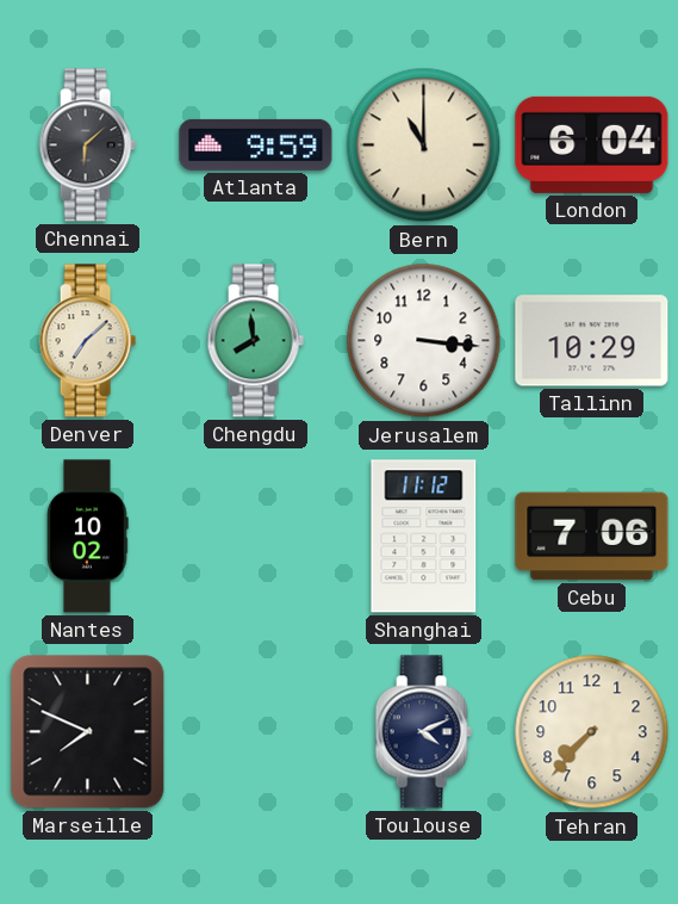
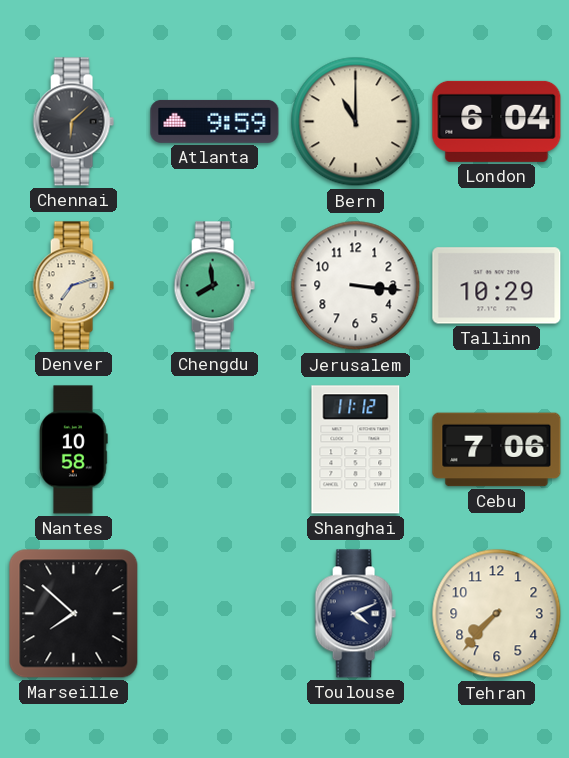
Denver: 7:08 -> 7:12
Nantes: 10:02 -> 10:58
Marseille: 7:49 -> 7:52
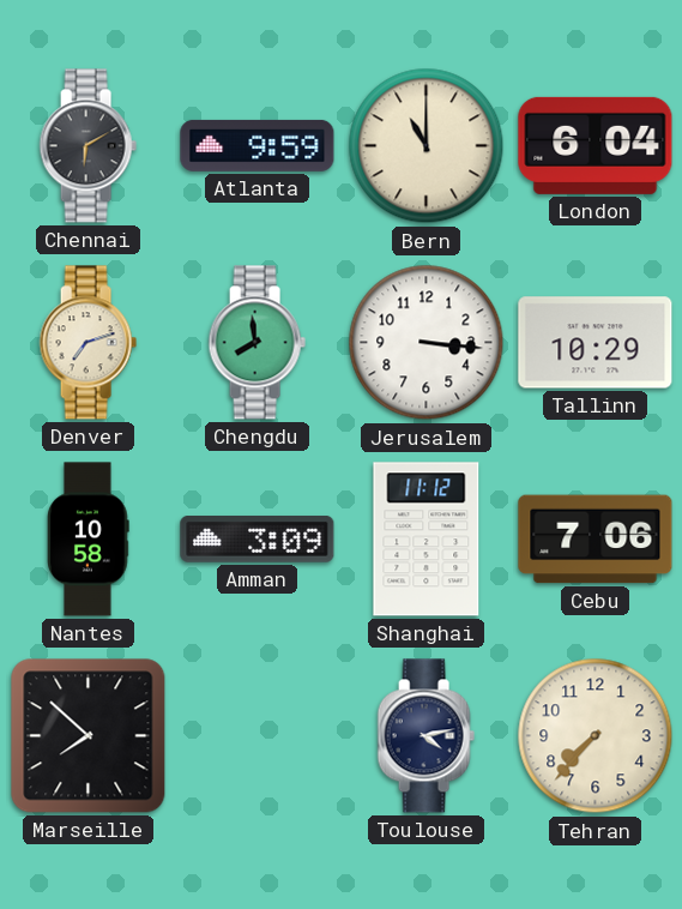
Chennai: 6:08 -> 6:10
Amman: none -> 3:09
Toulouse: 4:11 -> 4:13
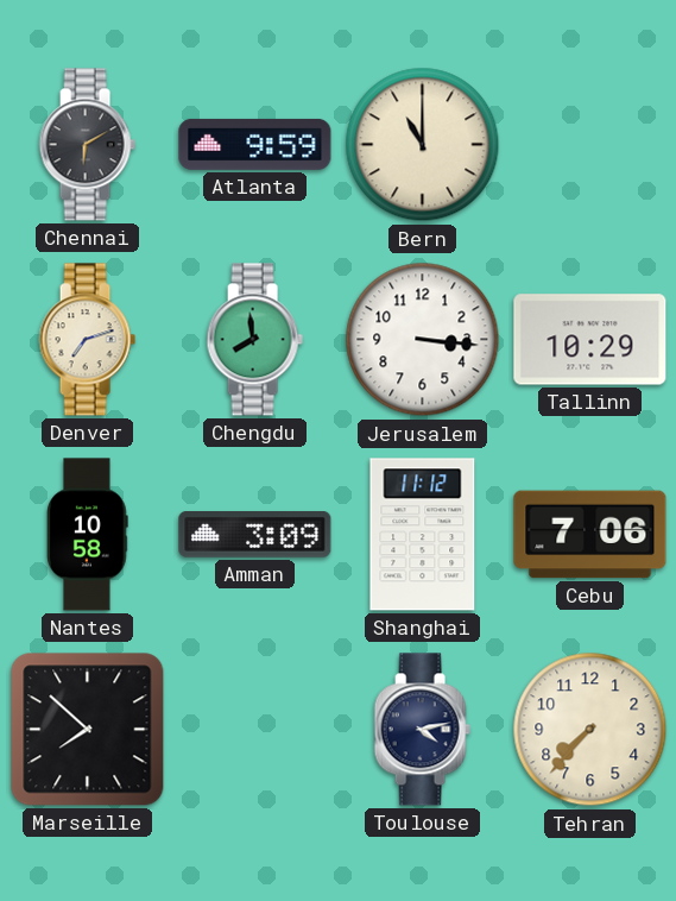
London: 6:04 -> none
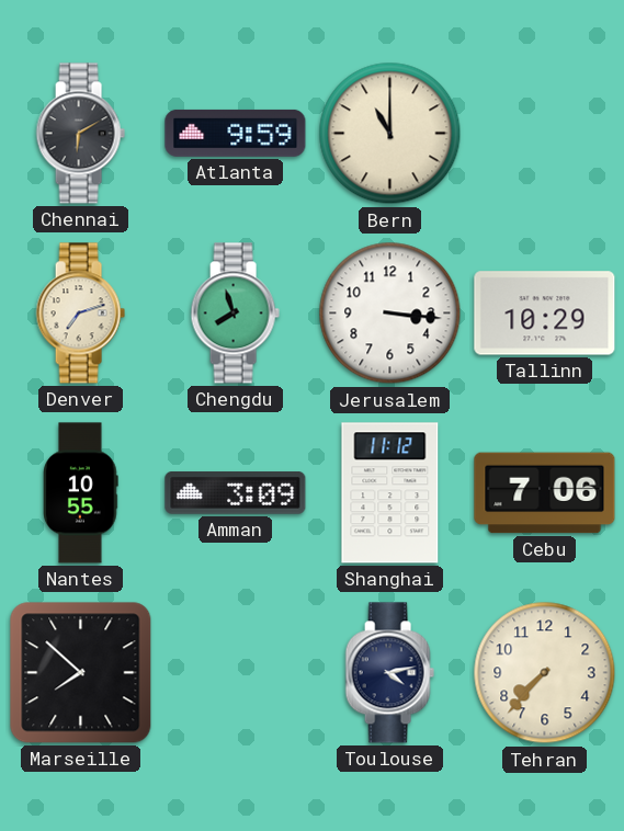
Chengdu: 7:59 -> 7:57
Nantes: 10:58 -> 10:55
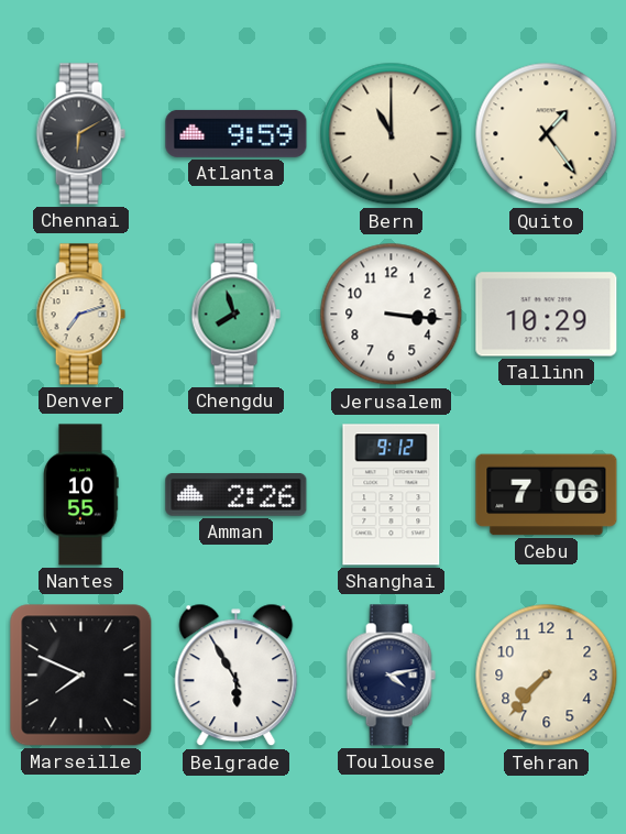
Quito: none -> 1:24
Amman: 3:09 -> 2:26
Shanghai: 11:12 -> 9:12
Marseille: 7:52 -> 7:49
Belgrade: none -> 5:55
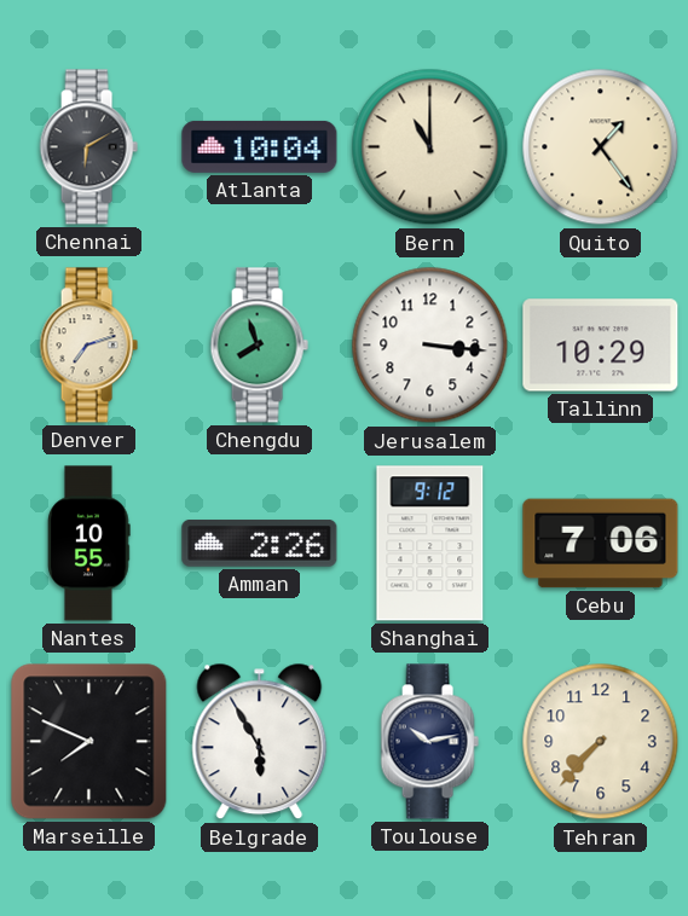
Atlanta: 9:59 -> 10:04
Toulouse: 4:13 -> 10:13
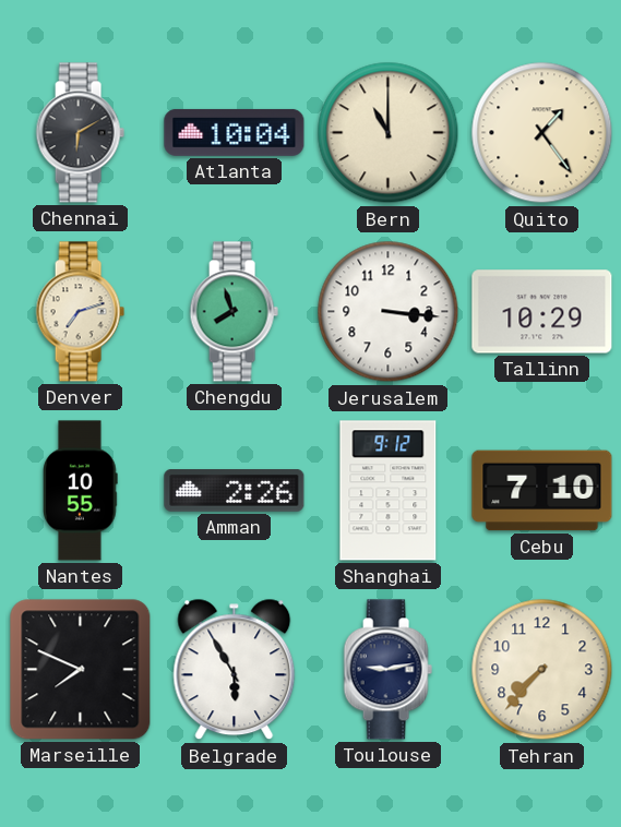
Cebu: 7:06 -> 7:10
Toulouse: 10:13 -> 9:13
